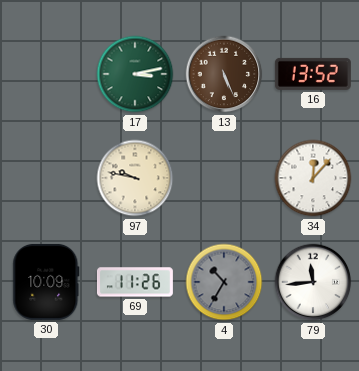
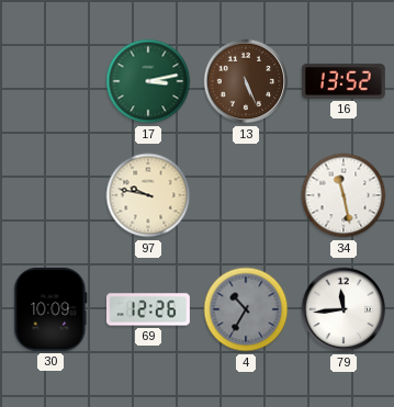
34: 12:07 -> 11:28
69: 11:26 -> 12:26
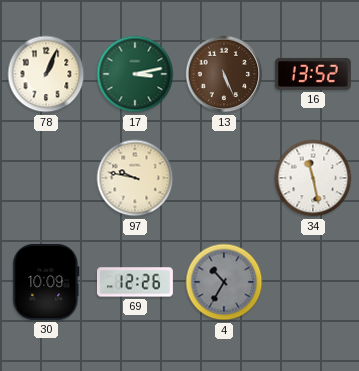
78: none -> 1:04
79: 11:44 -> none
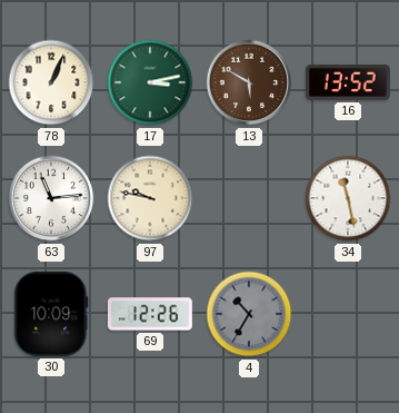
13: 5:26 -> 5:50
63: none -> 11:14
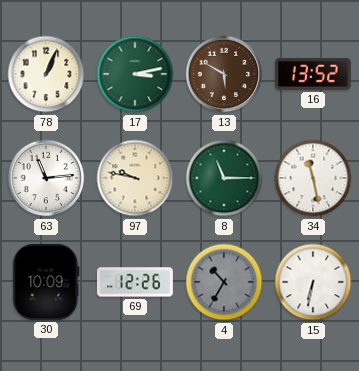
8: none -> 11:15
15: none -> 6:32
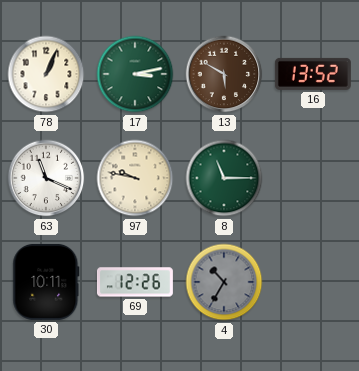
63: 11:14 -> 11:19
34: 11:28 -> none
30: 10:09 -> 10:11
15: 6:32 -> none
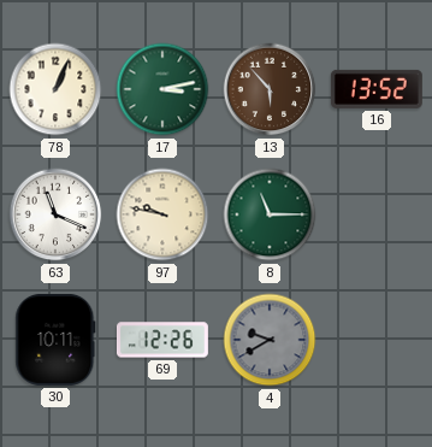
13: 5:50 -> 5:53
4: 10:35 -> 9:40
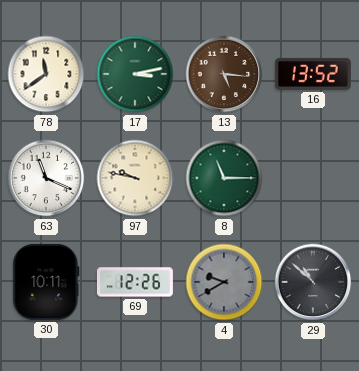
78: 1:04 -> 11:39
13: 5:53 -> 5:16
29: none -> 10:52
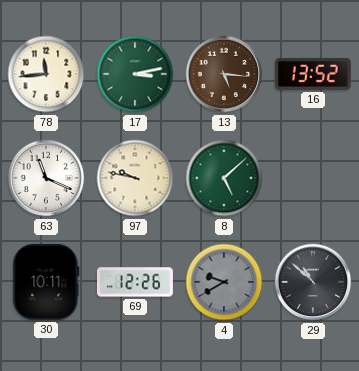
78: 11:39 -> 11:44
8: 11:15 -> 5:08
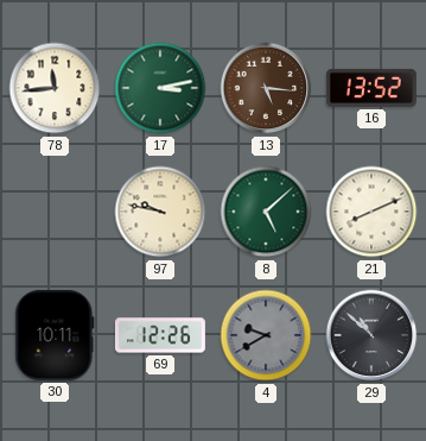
63: 11:19 -> none
21: none -> 8:11
